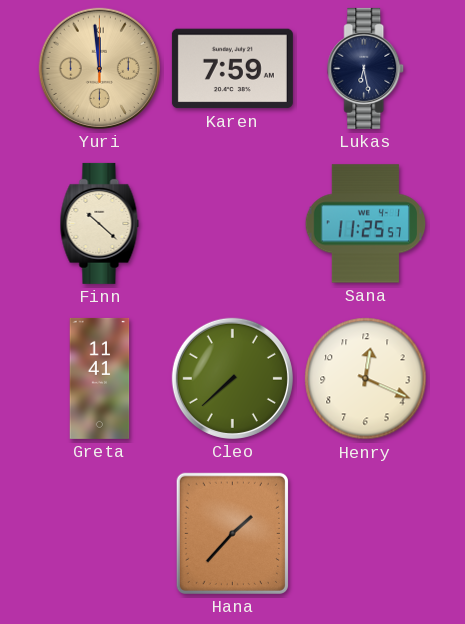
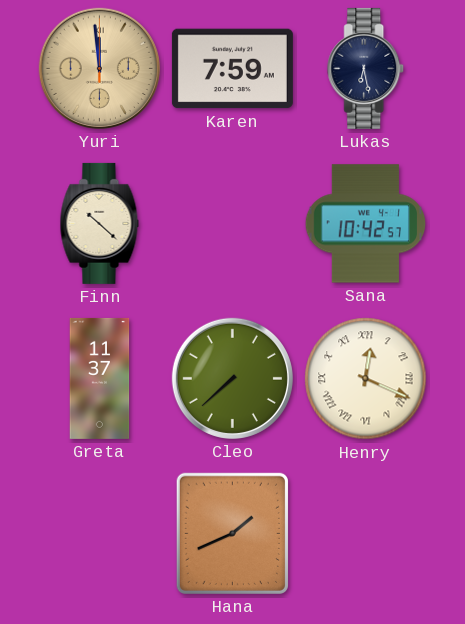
Sana: 11:25 -> 10:42
Greta: 11:41 -> 11:37
Henry numerals: Arabic -> Roman
Hana: 1:37 -> 1:41
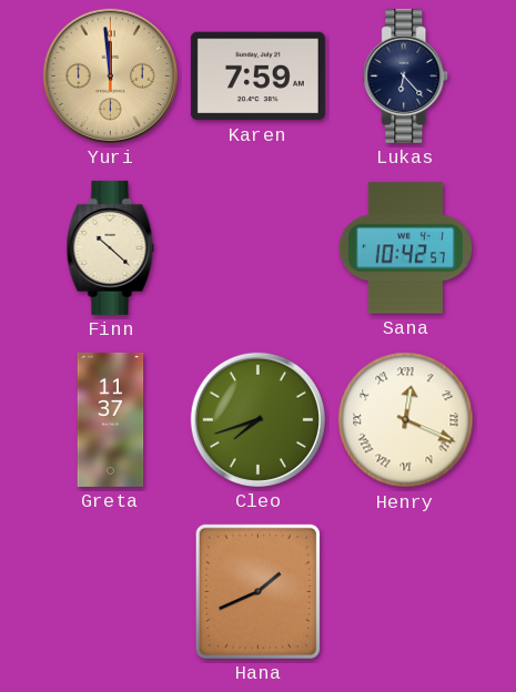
Lukas: 6:28 -> 6:23
Cleo: 7:38 -> 7:42
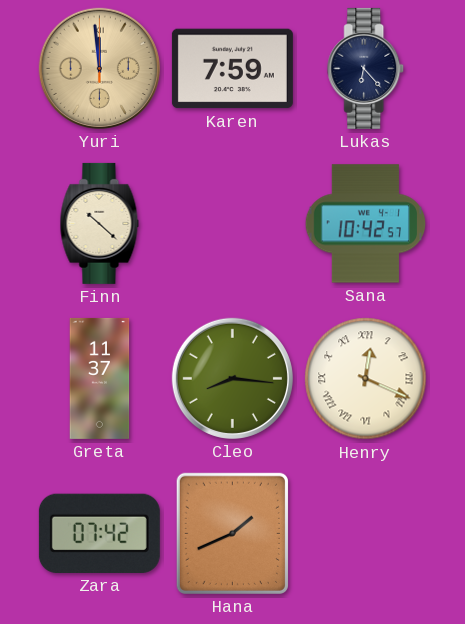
Cleo: 7:42 -> 8:16
Zara: none -> 07:42
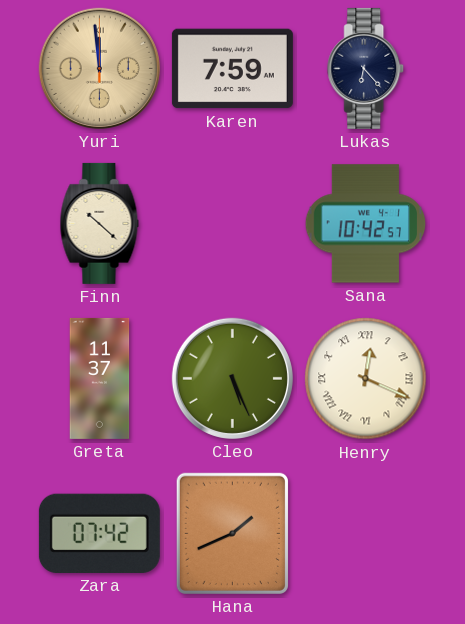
Cleo: 8:16 -> 5:26
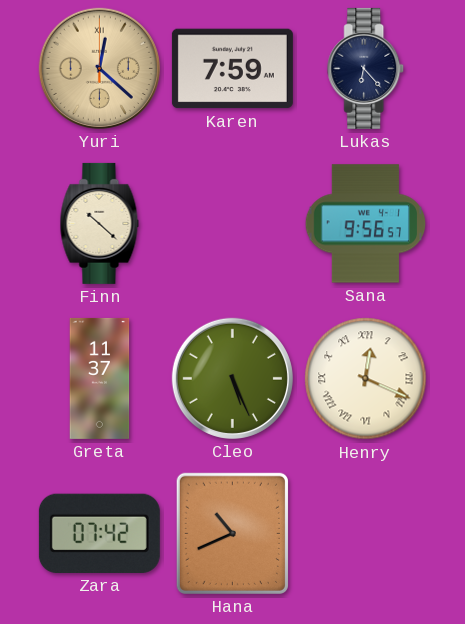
Yuri: 11:59 -> 12:22
Sana: 10:42 -> 9:56
Hana: 1:41 -> 10:41
